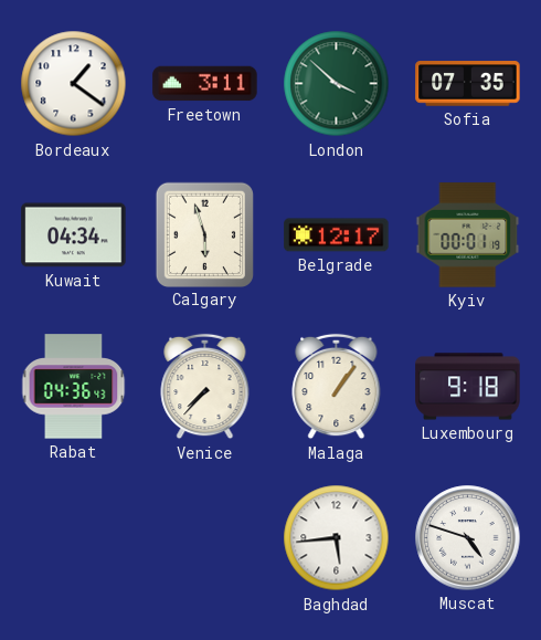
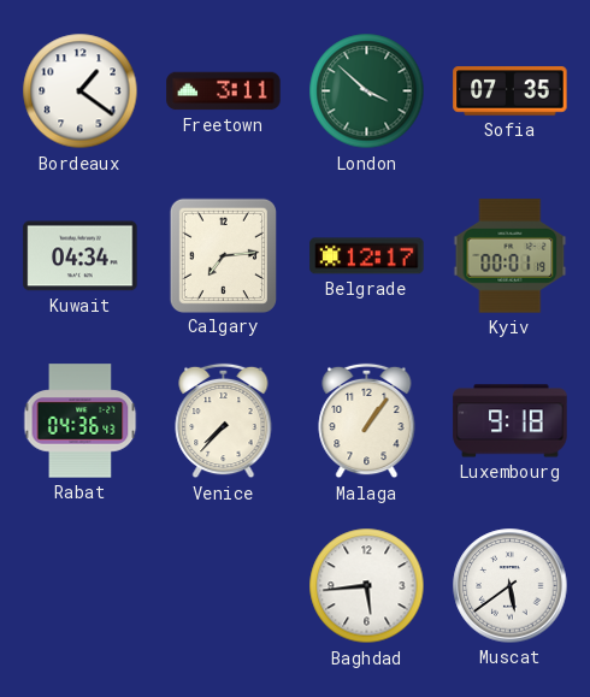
Calgary: 5:57 -> 7:14
Muscat: 4:48 -> 5:39
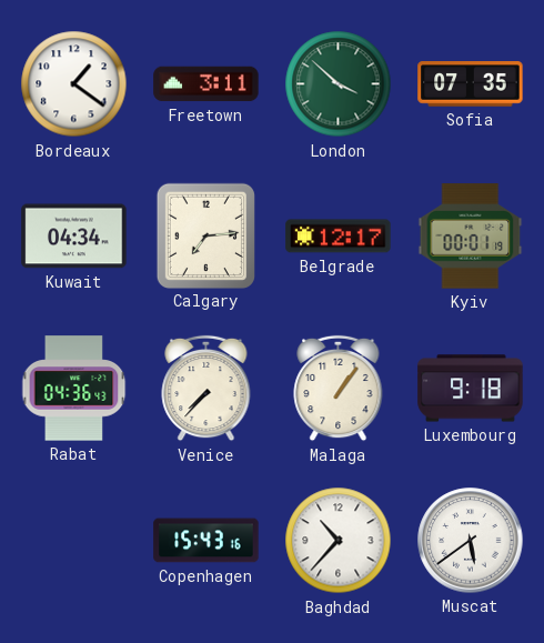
Copenhagen: none -> 15:43
Baghdad: 5:44 -> 10:37
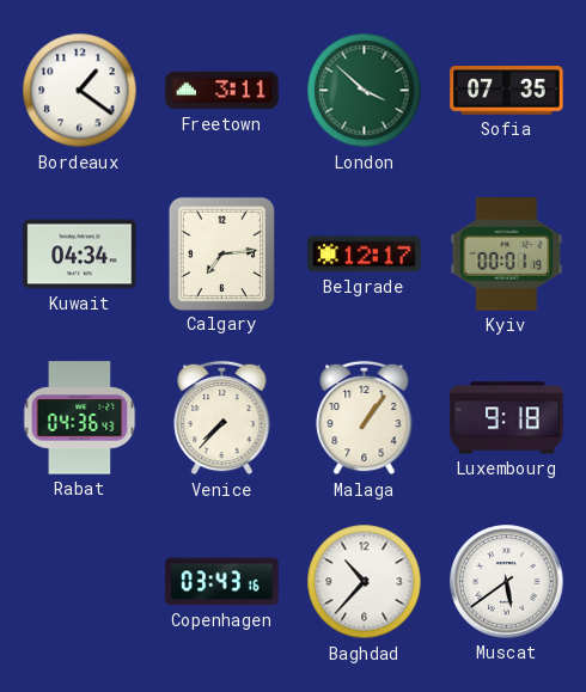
Copenhagen: 15:43 -> 03:43
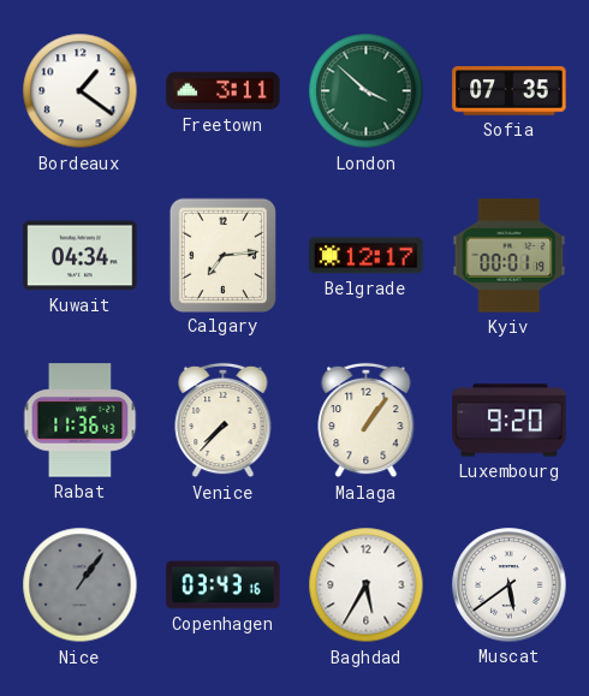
Rabat: 04:36 -> 11:36
Luxembourg: 9:18 -> 9:20
Nice: none -> 1:06
Baghdad: 10:37 -> 5:35
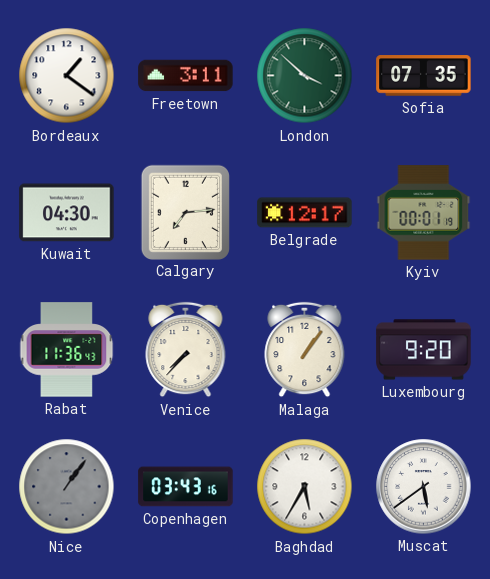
Kuwait: 04:34 -> 04:30
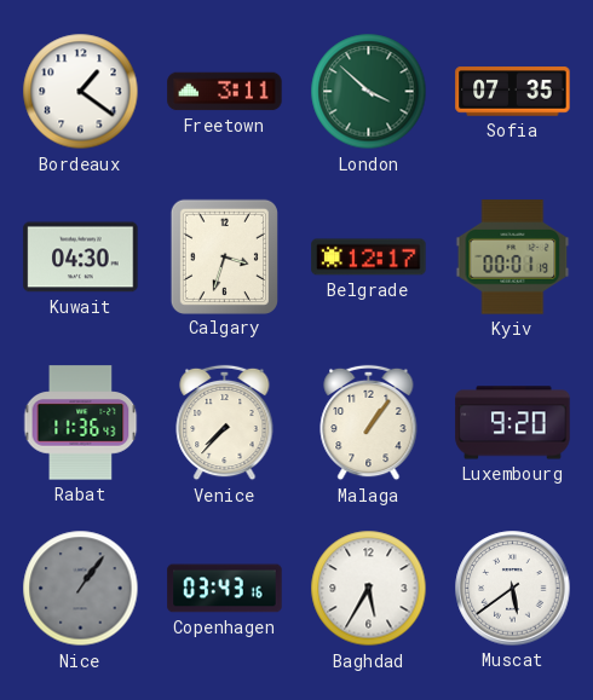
Calgary: 7:14 -> 3:33
